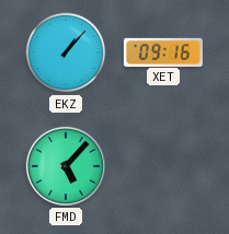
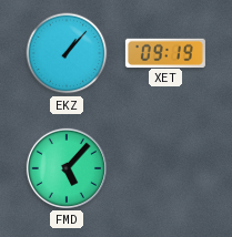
XET: 09:16 -> 09:19
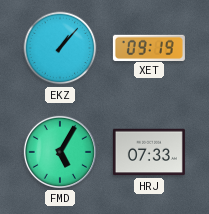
FMD: 5:07 -> 5:05
HRJ: none -> 07:33
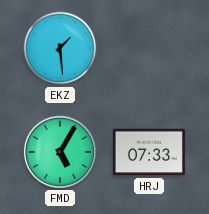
EKZ: 1:07 -> 1:29
XET: 09:19 -> none
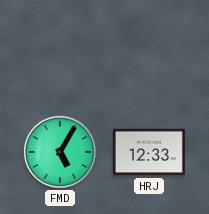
EKZ: 1:29 -> none
HRJ: 07:33 -> 12:33
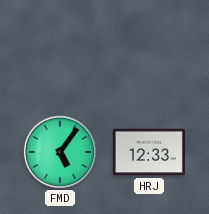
FMD: 5:05 -> 5:06
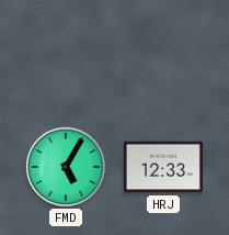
FMD: 5:06 -> 5:05
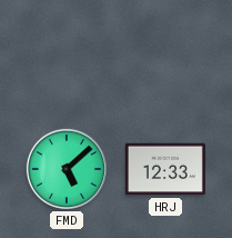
FMD: 5:05 -> 5:08
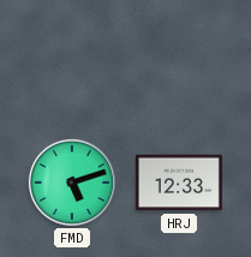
FMD: 5:08 -> 5:12
